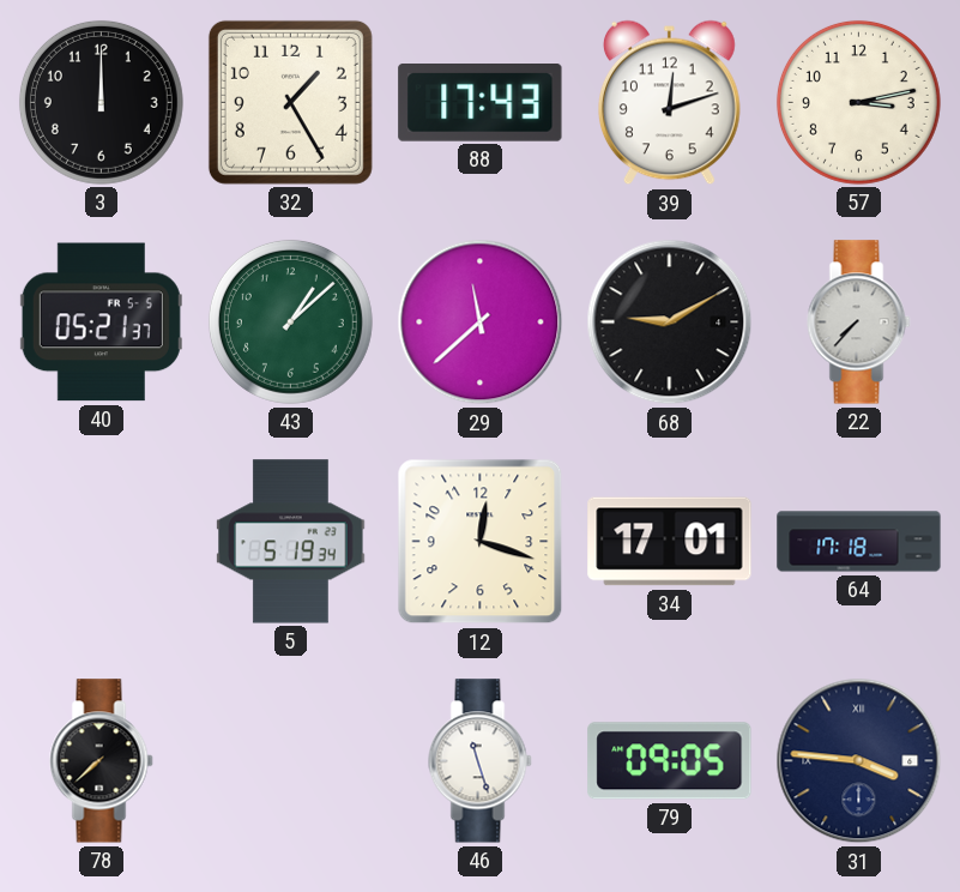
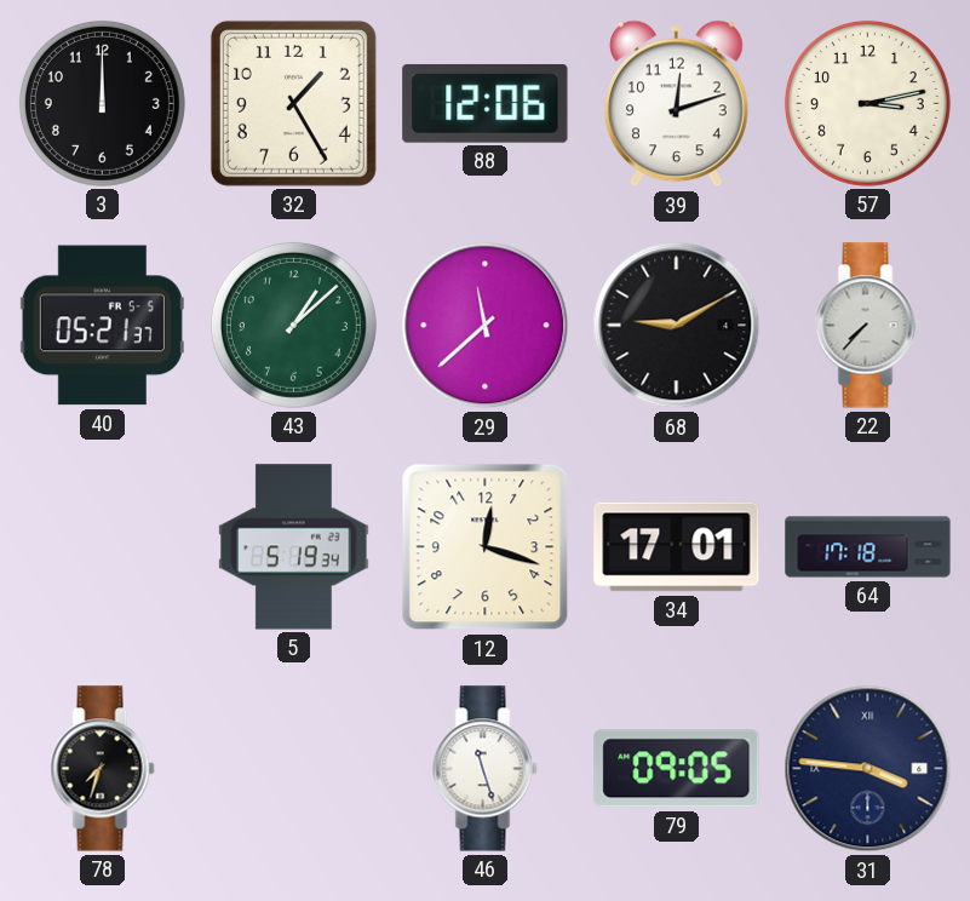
88: 17:43 -> 12:06
78: 7:38 -> 7:33
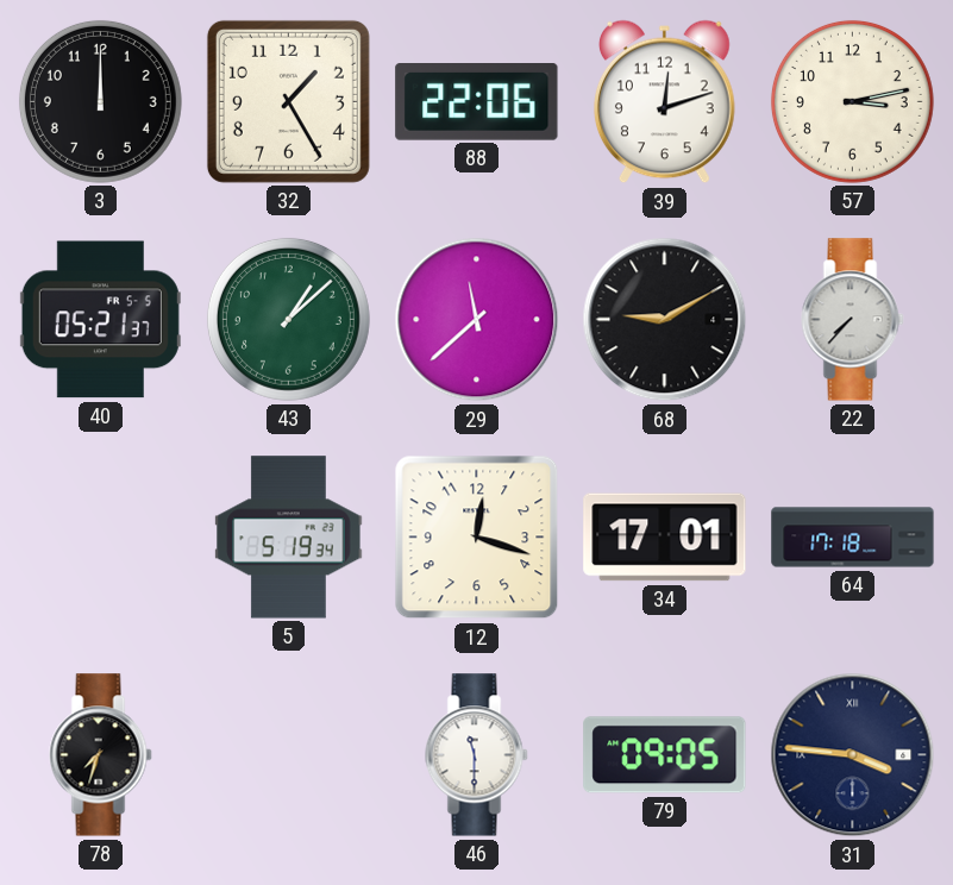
88: 12:06 -> 22:06
46: 11:27 -> 11:30
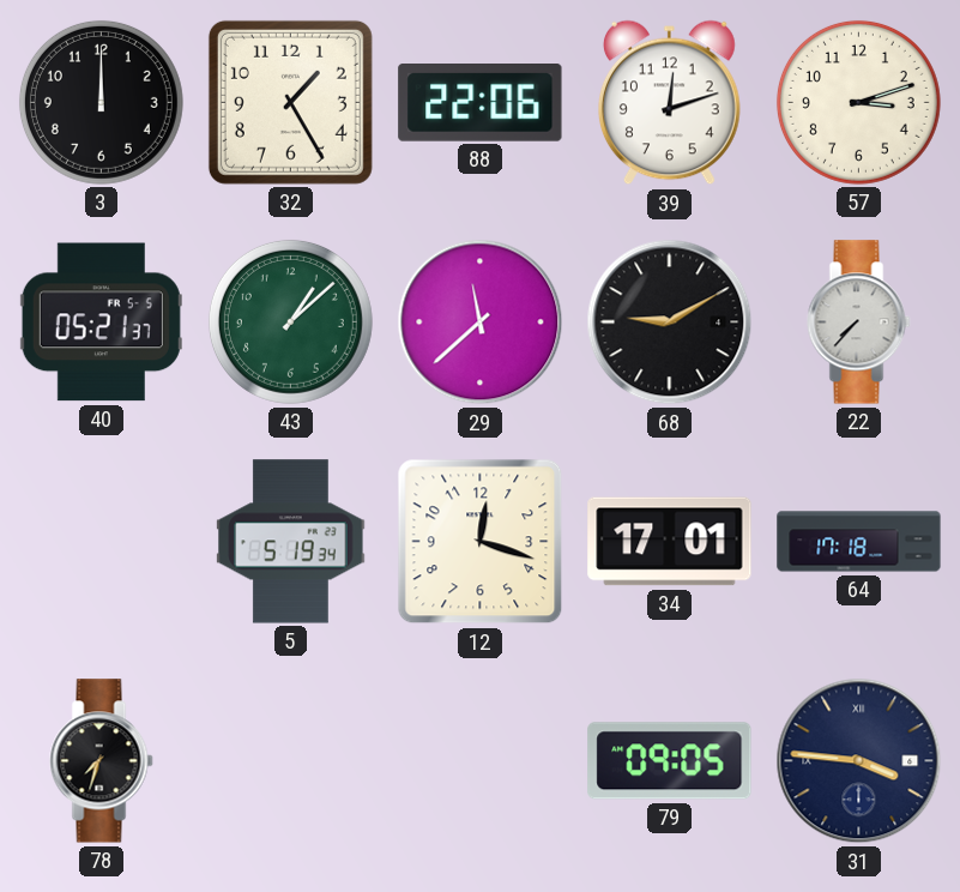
57: 3:13 -> 3:12
46: 11:30 -> none
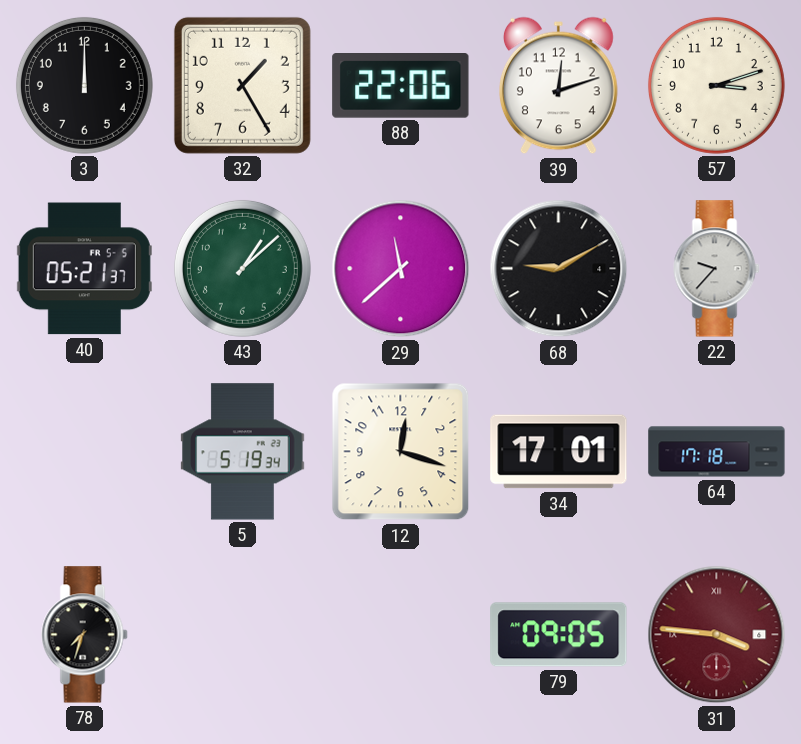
22: 7:37 -> 9:37
31 dial: navy -> burgundy
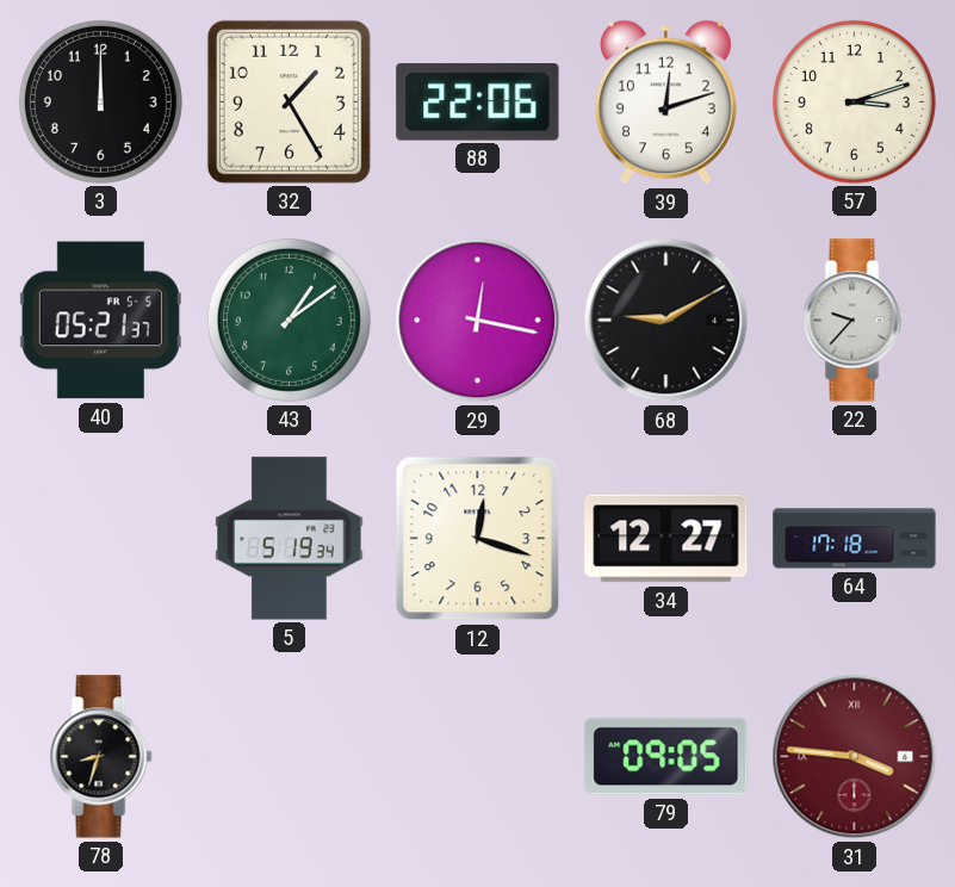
43: 1:08 -> 1:09
29: 11:38 -> 12:17
34: 17:01 -> 12:27
78: 7:33 -> 8:33
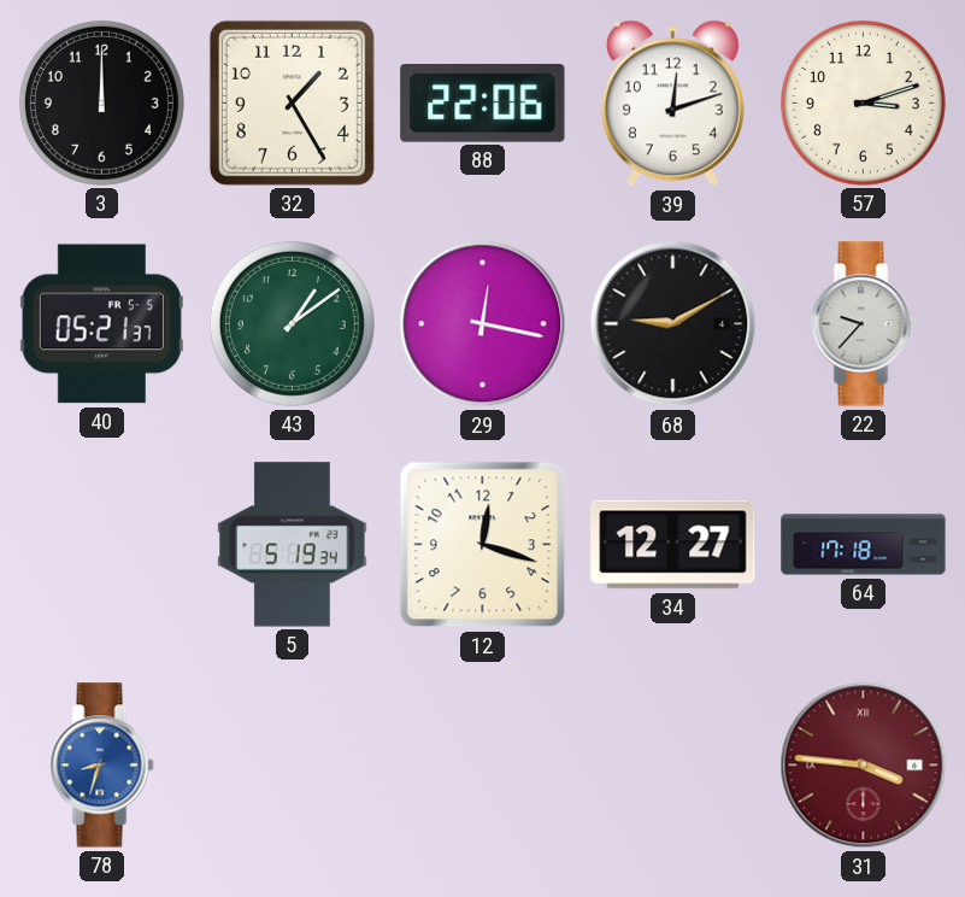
78 dial: black -> blue
79: 09:05 -> none
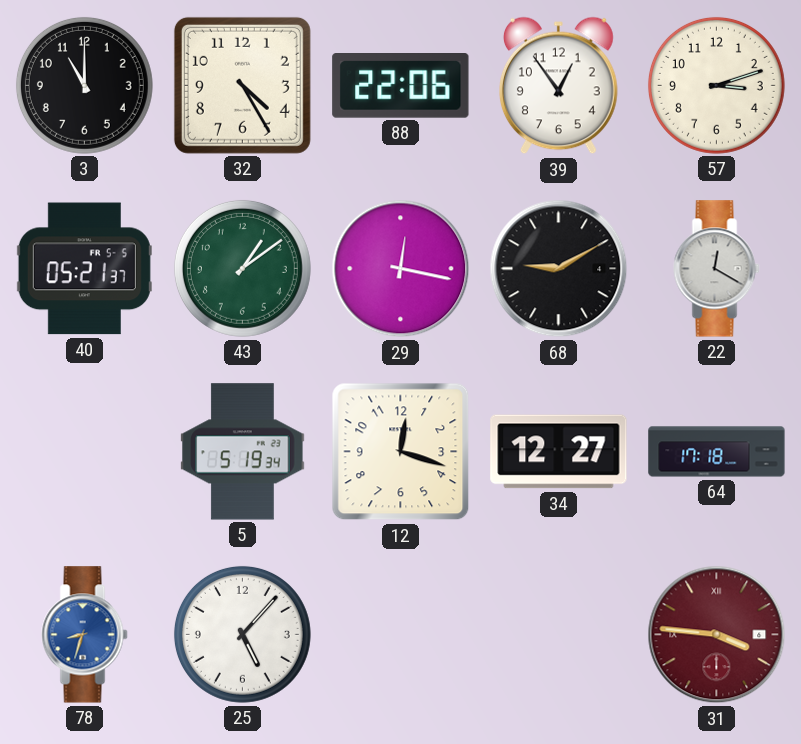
3: 12:00 -> 11:00
32: 1:25 -> 4:25
39: 12:12 -> 12:54
22: 9:37 -> 12:20
25: none -> 5:07
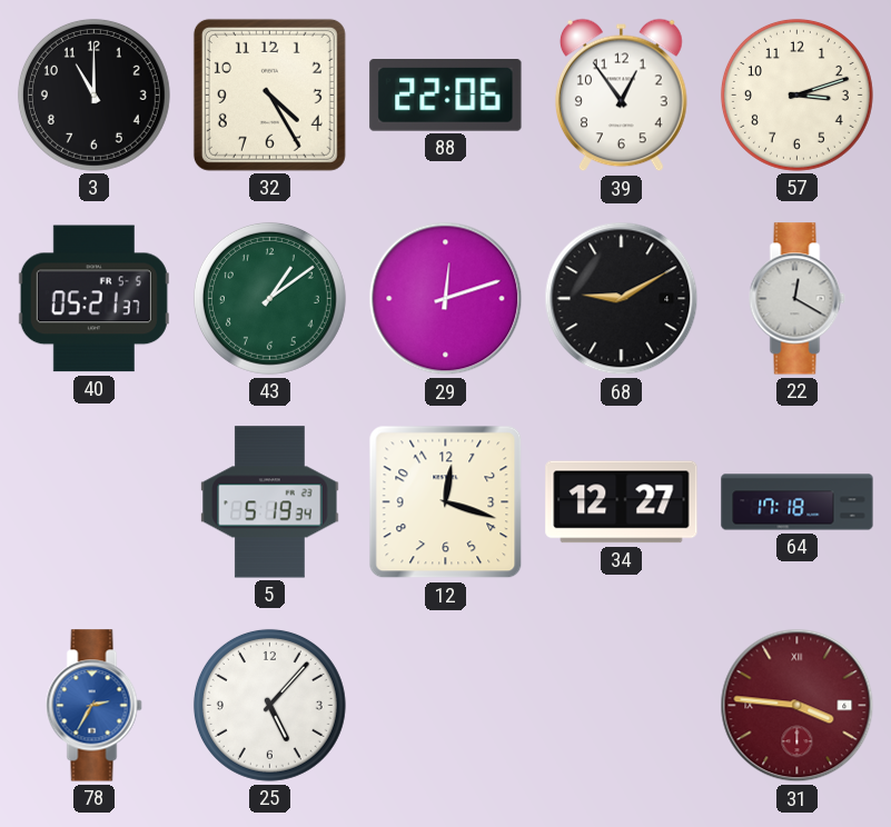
29: 12:17 -> 12:12
78: 8:33 -> 2:35
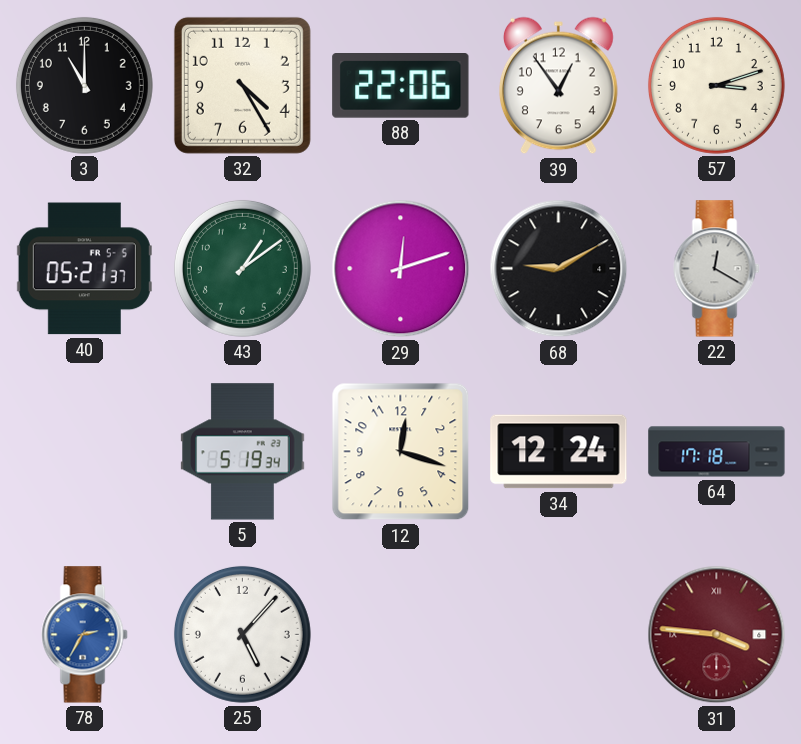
34: 12:27 -> 12:24
